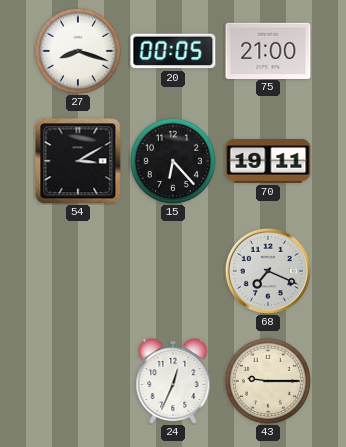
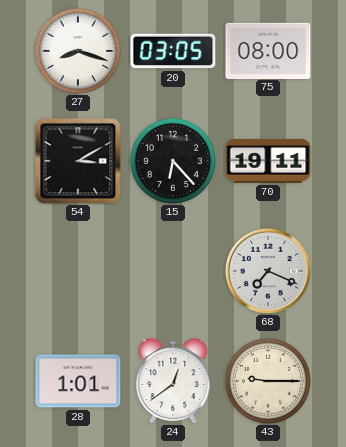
20: 00:05 -> 03:05
75: 21:00 -> 08:00
28: none -> 1:01
24: 12:34 -> 12:39
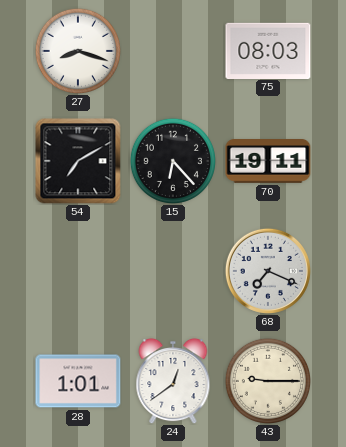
20: 03:05 -> none
75: 08:00 -> 08:03
54: 3:10 -> 7:10
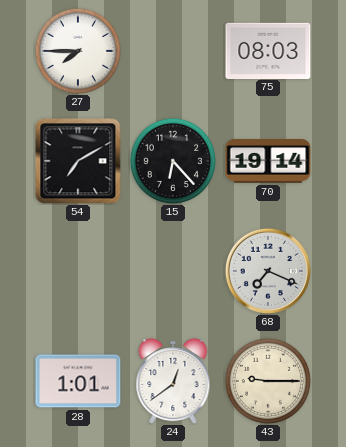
27: 8:18 -> 7:45
70: 19:11 -> 19:14
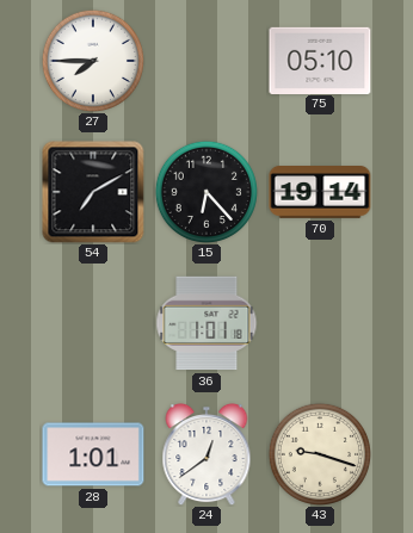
75: 08:03 -> 05:10
36: none -> 1:01
68: 7:19 -> none
43: 9:15 -> 9:18
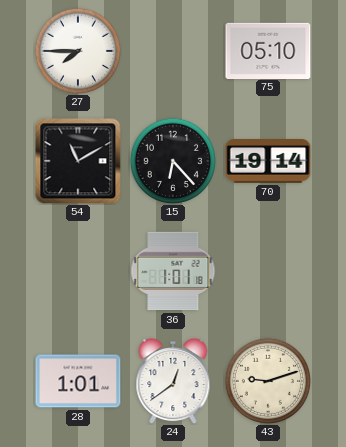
54: 7:10 -> 11:10
43: 9:18 -> 9:12
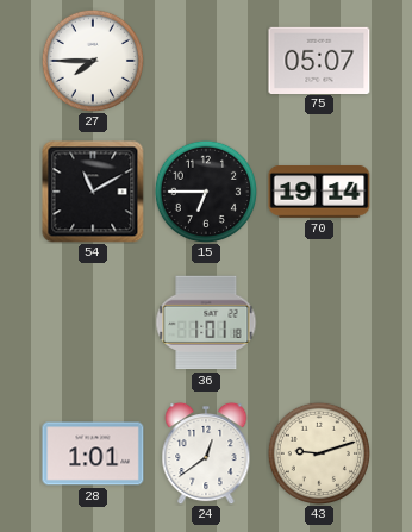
75: 05:10 -> 05:07
15: 6:23 -> 6:45
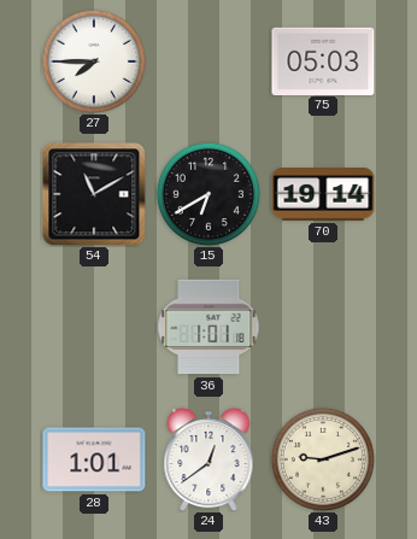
75: 05:07 -> 05:03
15: 6:45 -> 6:40
